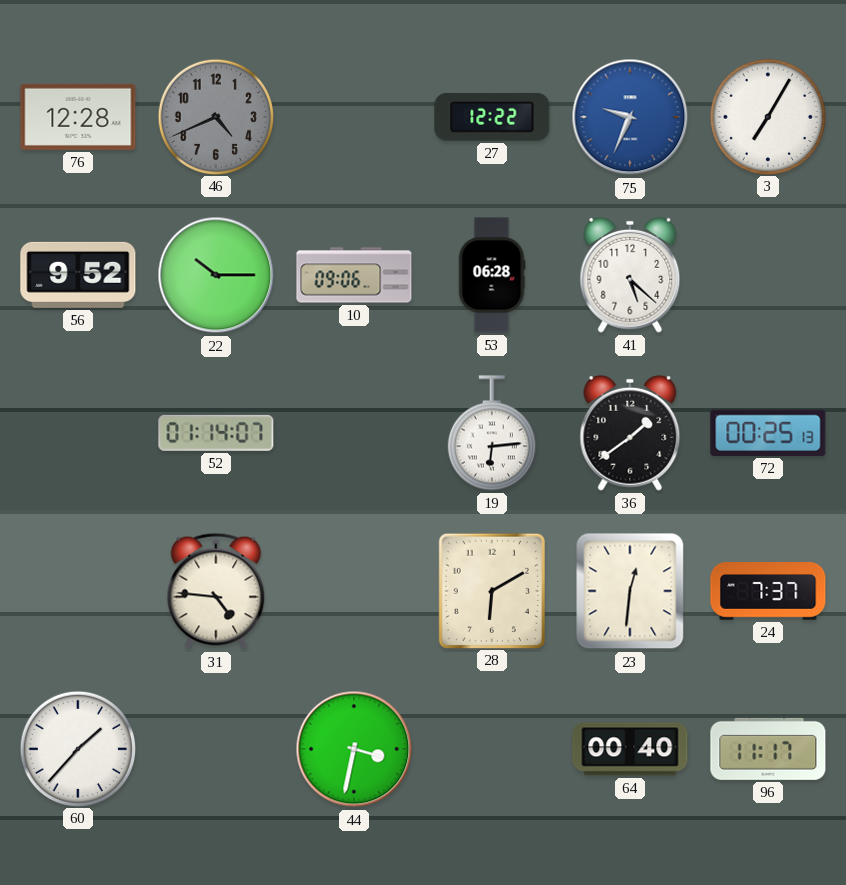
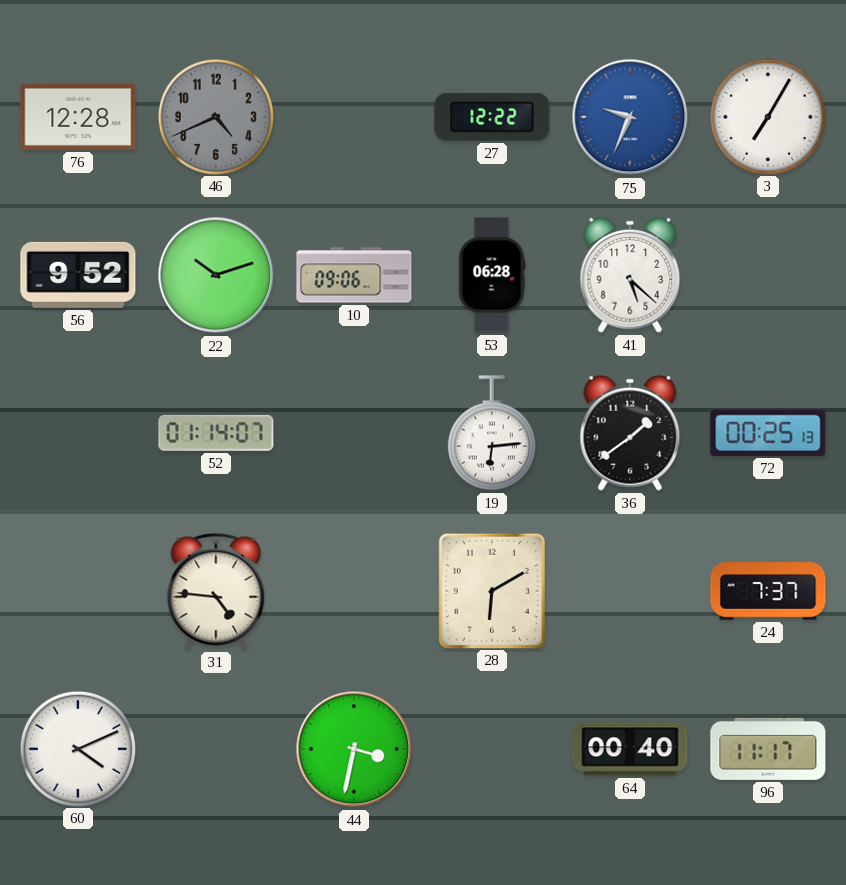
22: 10:15 -> 10:12
23: 12:31 -> none
60: 1:37 -> 4:11
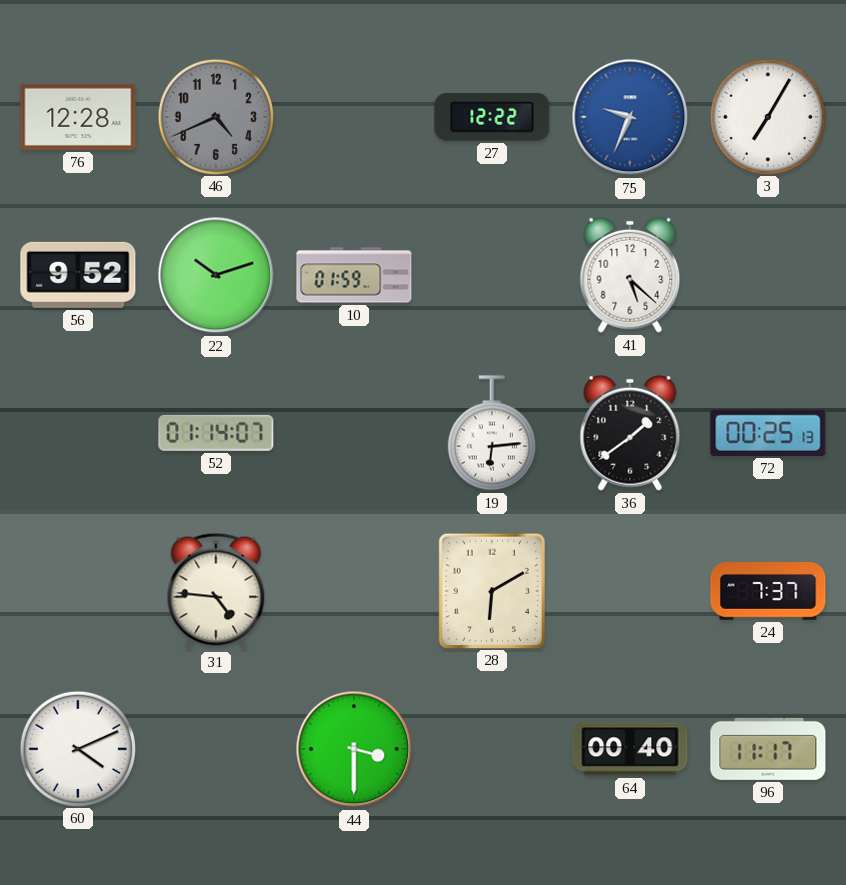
10: 09:06 -> 01:59
53: 06:28 -> none
44: 3:32 -> 3:30
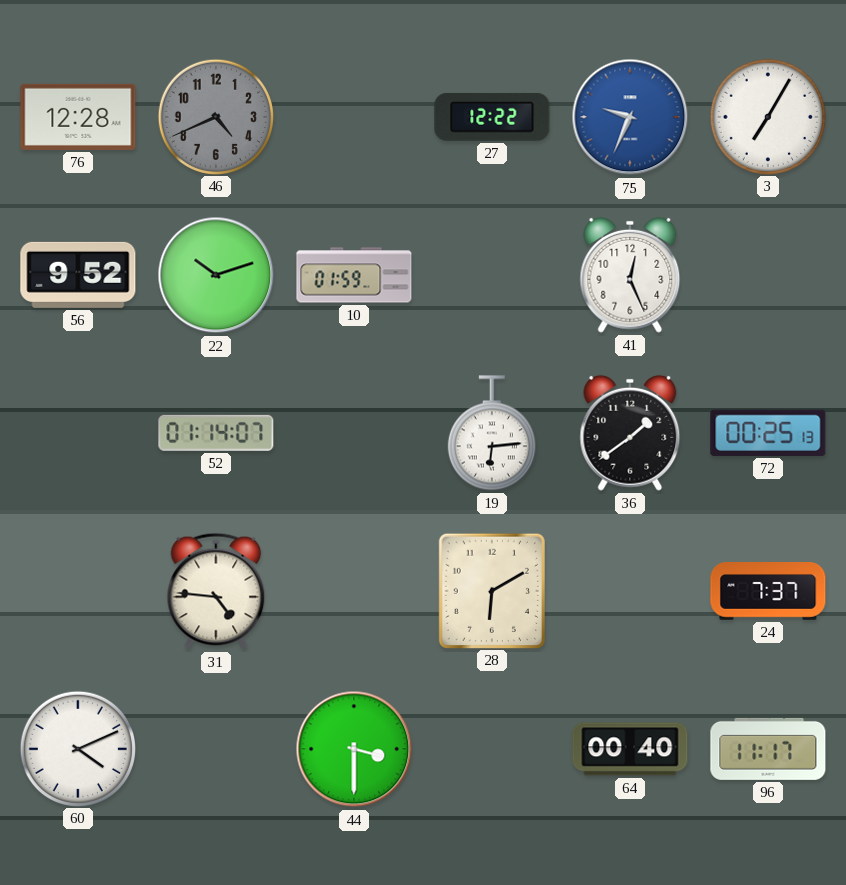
41: 5:22 -> 12:26
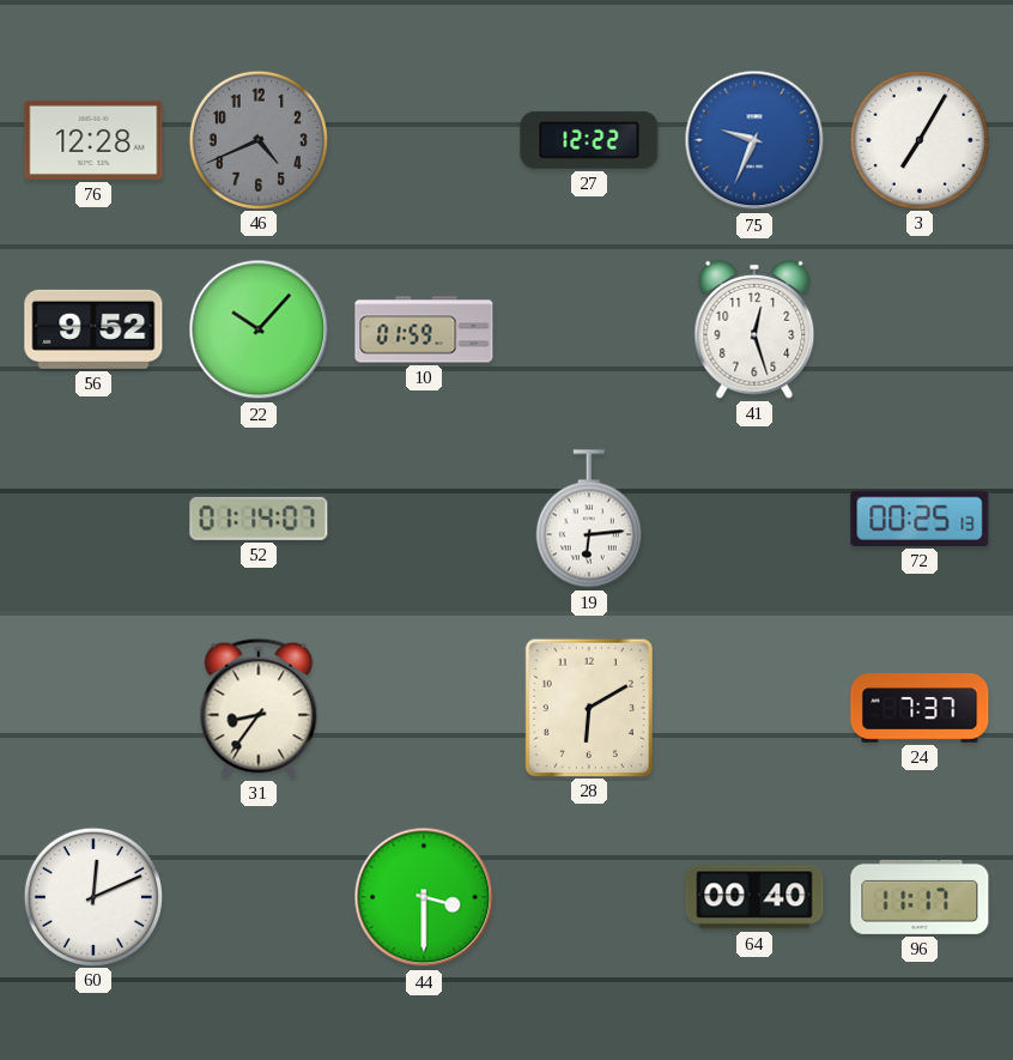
22: 10:12 -> 10:07
41: 12:26 -> 12:27
36: 1:39 -> none
31: 4:46 -> 8:36
60: 4:11 -> 12:11
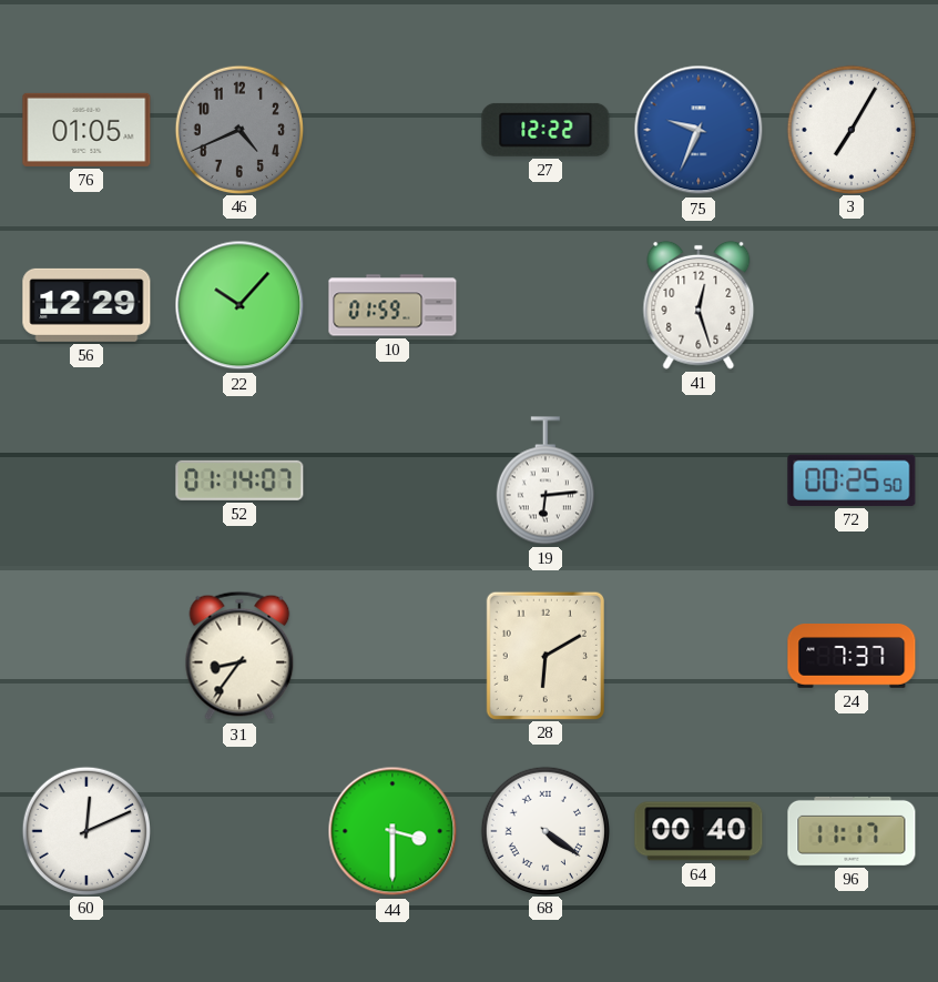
76: 12:28 -> 01:05
56: 9:52 -> 12:29
72: 00:25:13 -> 00:25:50
68: none -> 4:21
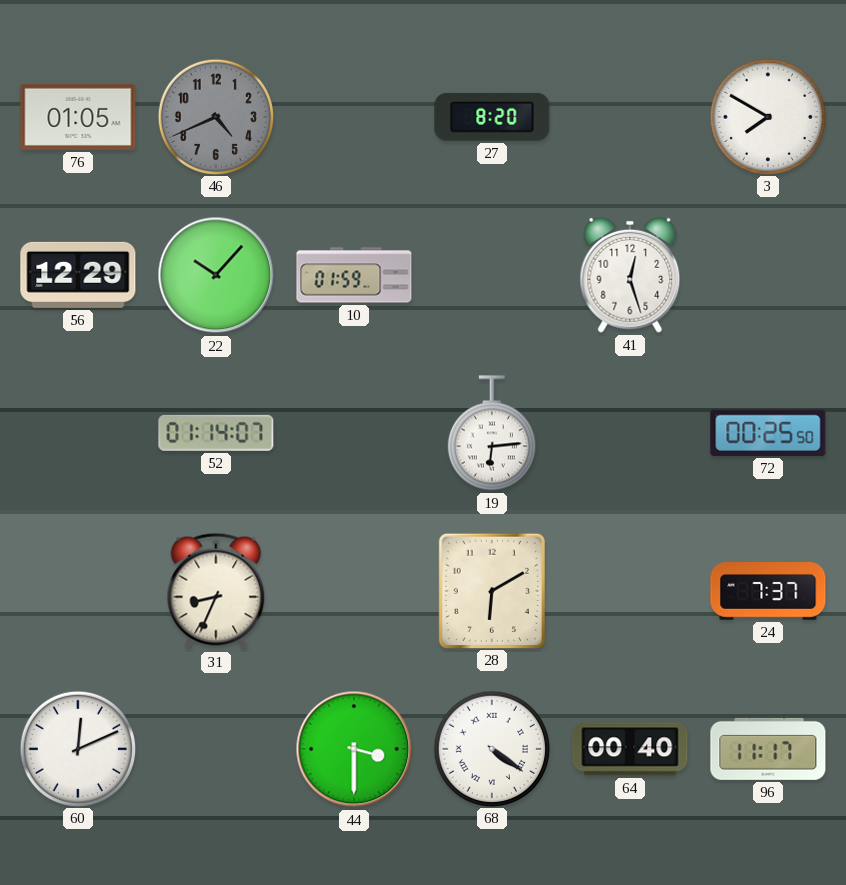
27: 12:22 -> 8:20
75: 9:34 -> none
3: 7:05 -> 7:50
31: 8:36 -> 8:34
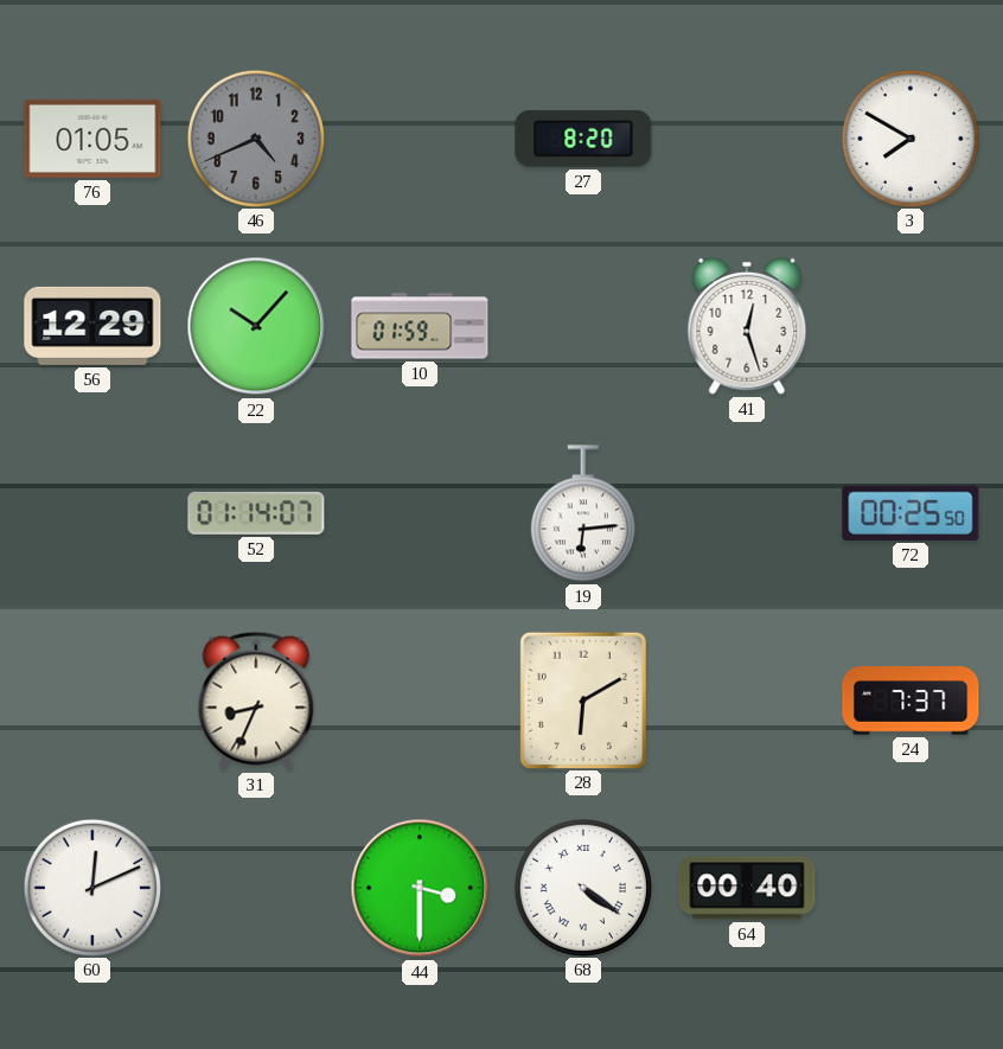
96: 11:17 -> none
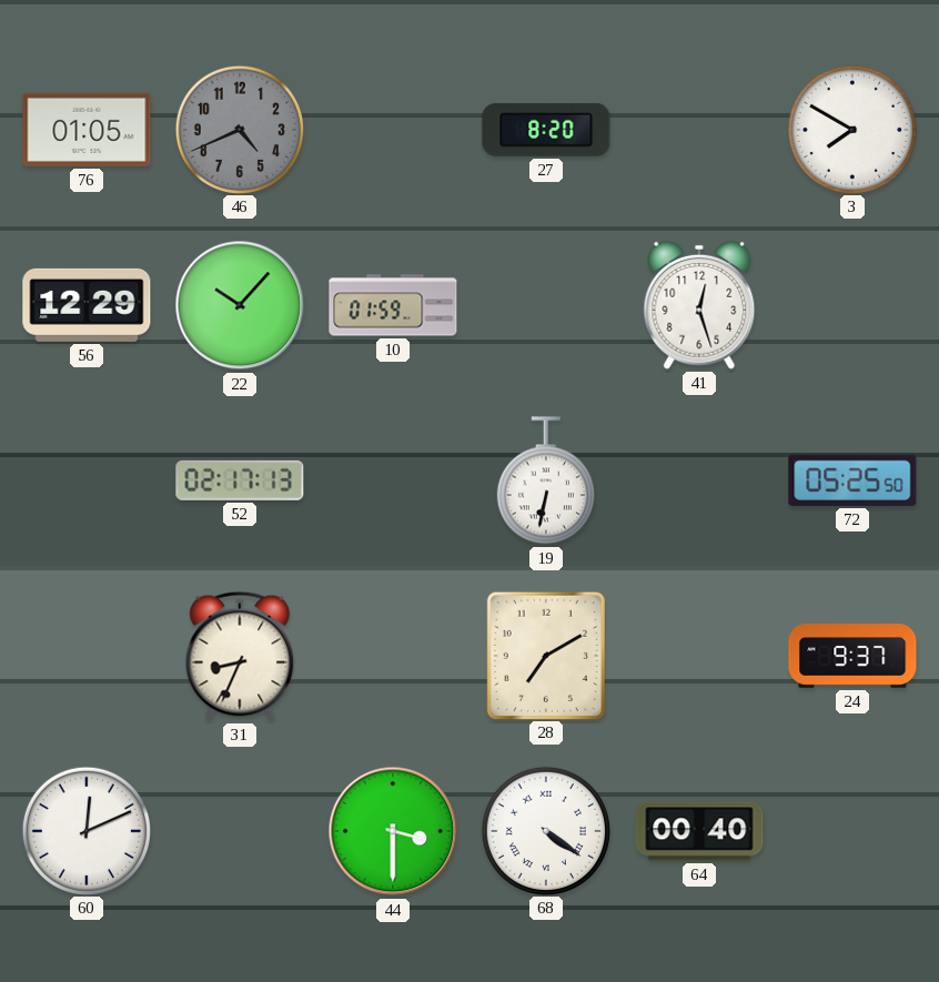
52: 01:14 -> 02:17
19: 6:14 -> 6:32
72: 00:25 -> 05:25
28: 6:10 -> 7:10
24: 7:37 -> 9:37
